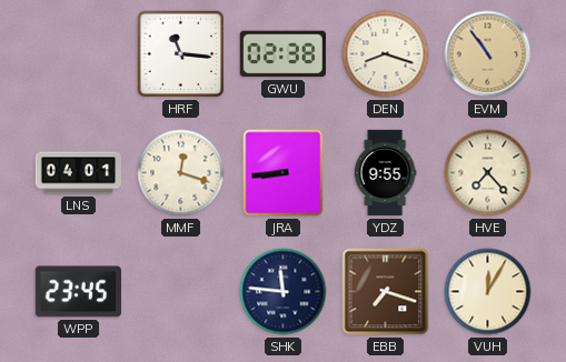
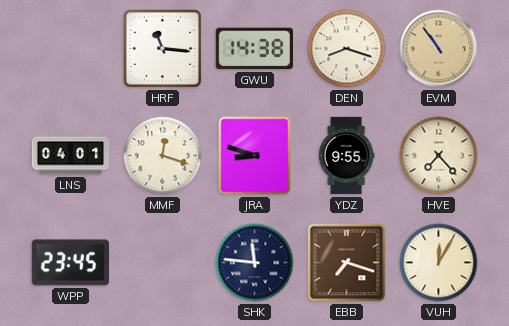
GWU: 02:38 -> 14:38
JRA: 8:44 -> 8:48
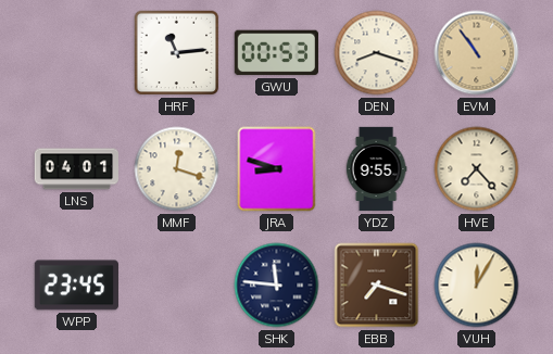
HRF: 11:16 -> 11:14
GWU: 14:38 -> 00:53
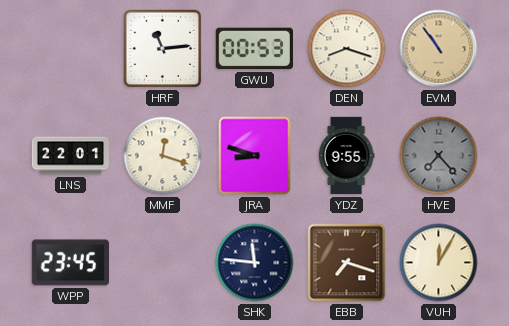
LNS: 04:01 -> 22:01
HVE dial: cream -> grey
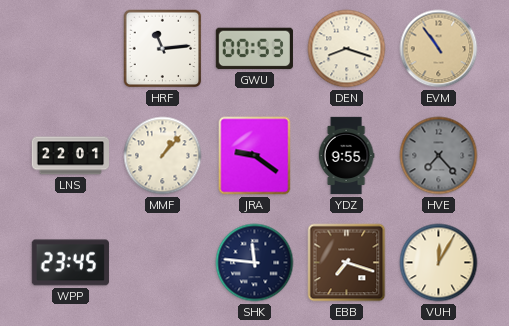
MMF: 12:18 -> 1:07
JRA: 8:48 -> 9:21
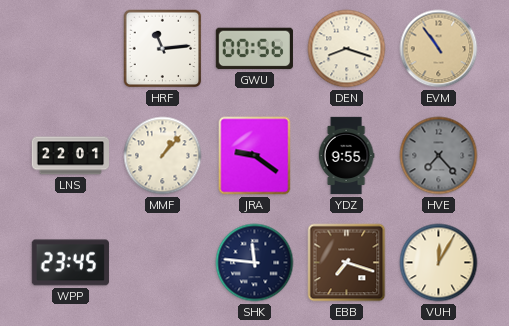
GWU: 00:53 -> 00:56
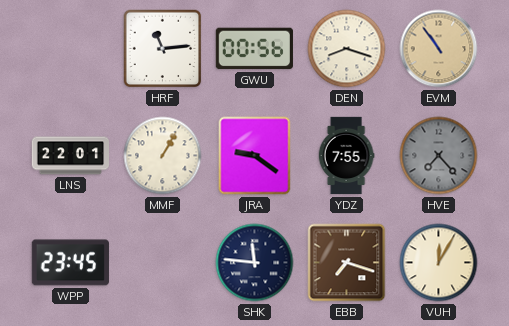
MMF: 1:07 -> 1:05
YDZ: 9:55 -> 7:55
